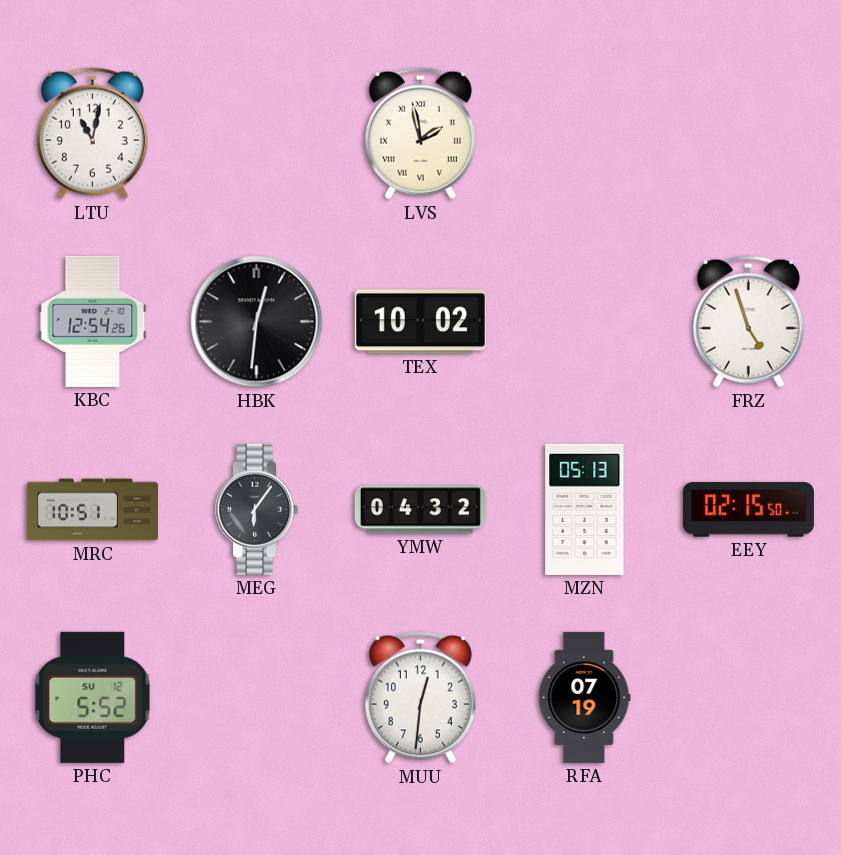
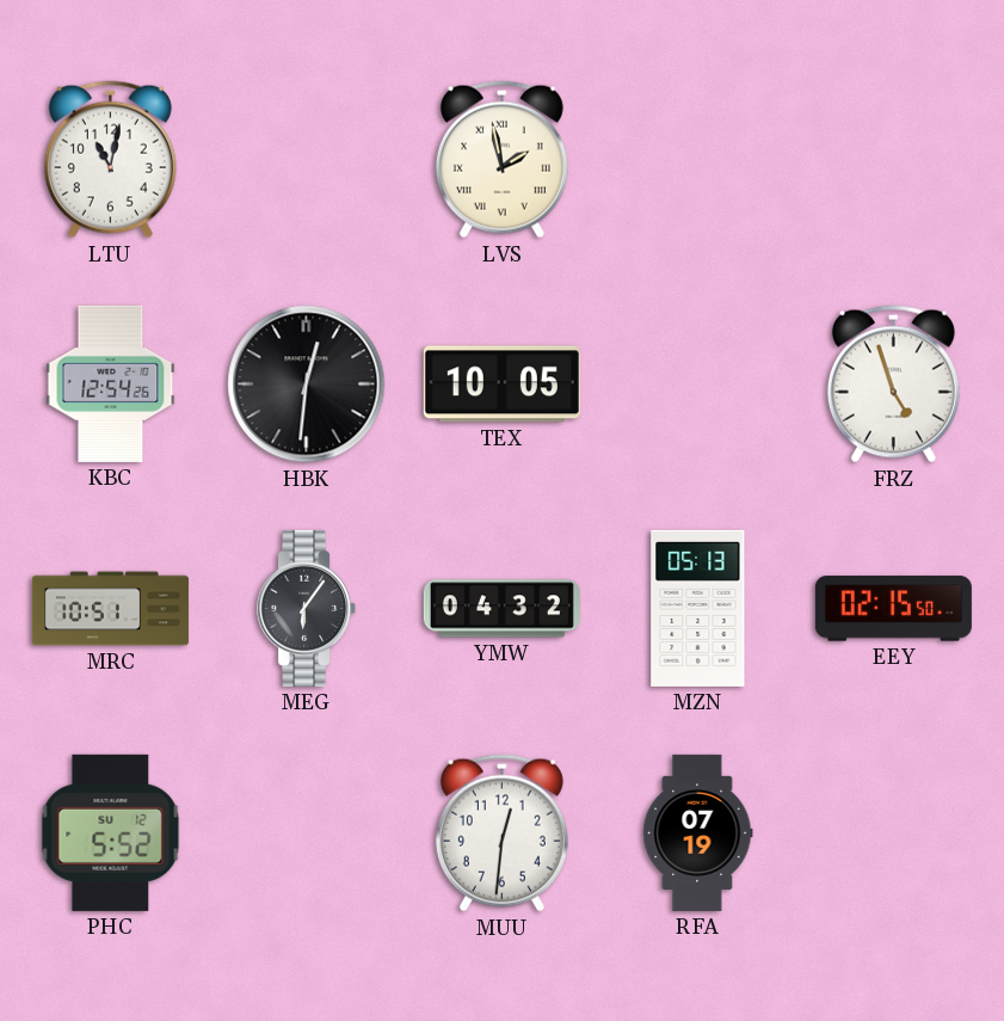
TEX: 10:02 -> 10:05
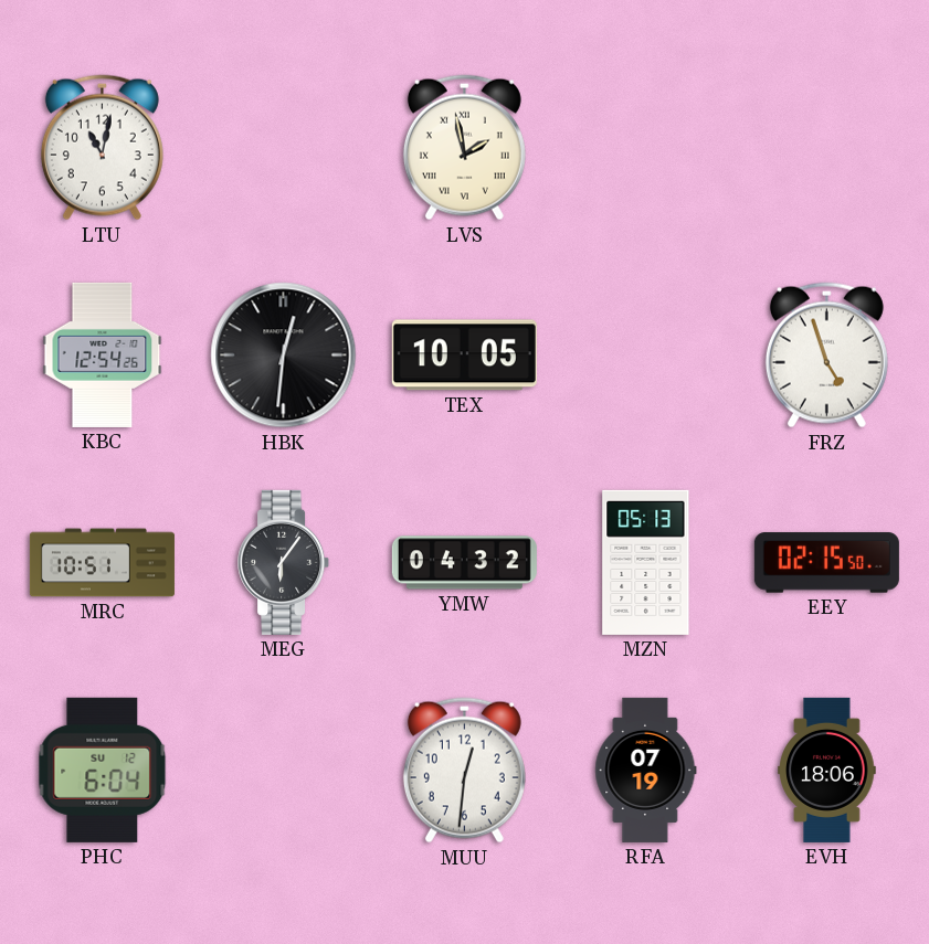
PHC: 5:52 -> 6:04
EVH: none -> 18:06
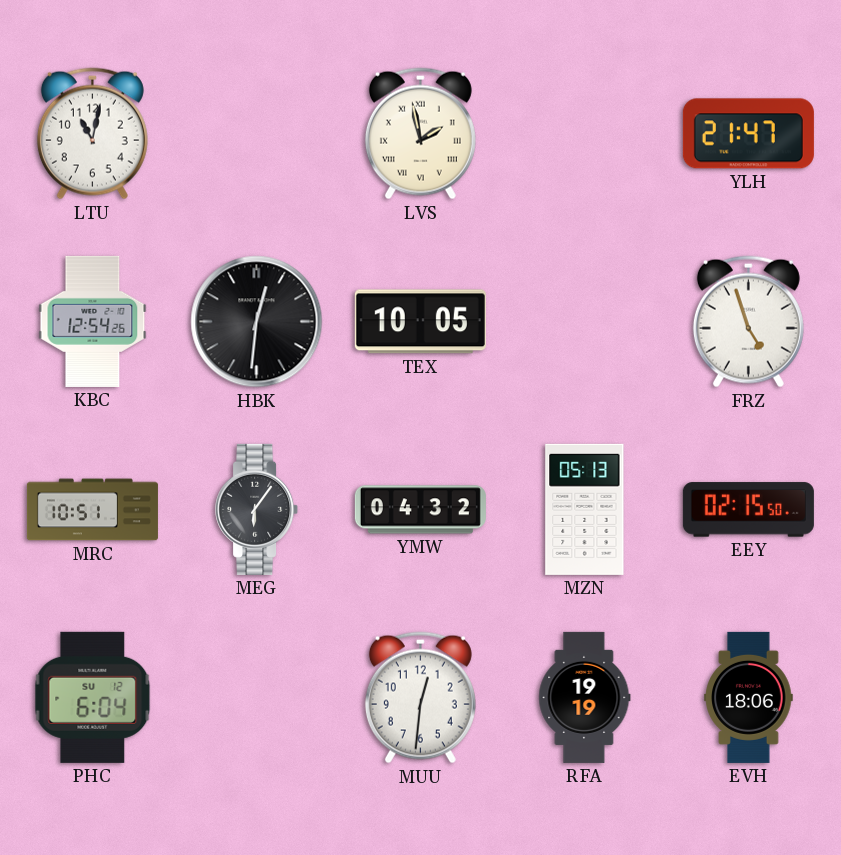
YLH: none -> 21:47
RFA: 07:19 -> 19:19
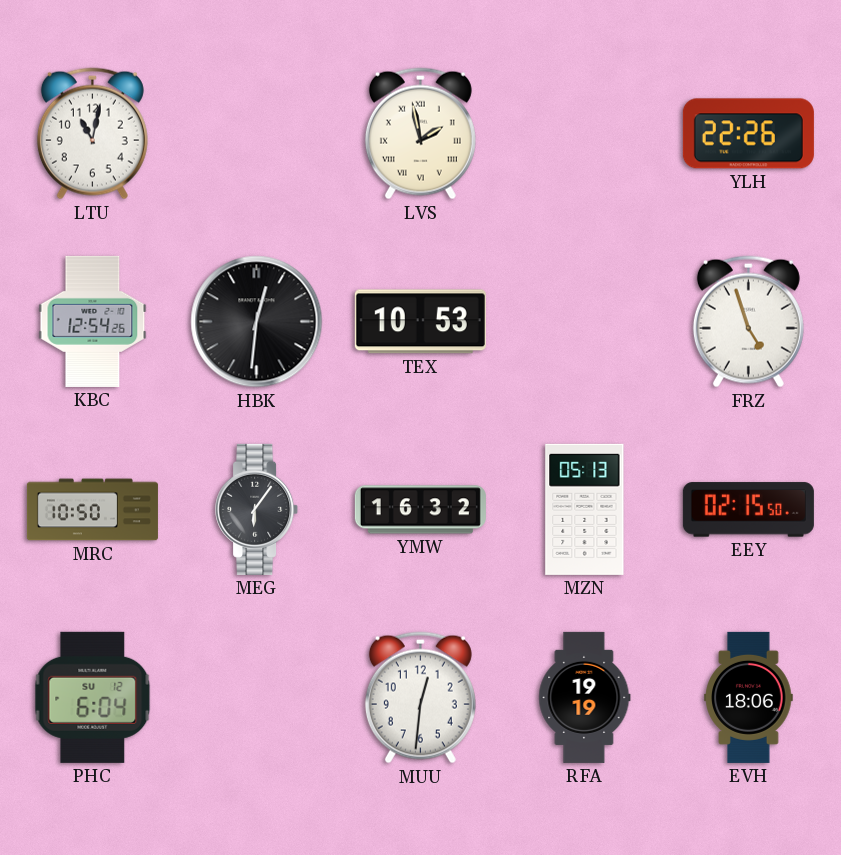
YLH: 21:47 -> 22:26
TEX: 10:05 -> 10:53
MRC: 10:51 -> 10:50
YMW: 04:32 -> 16:32
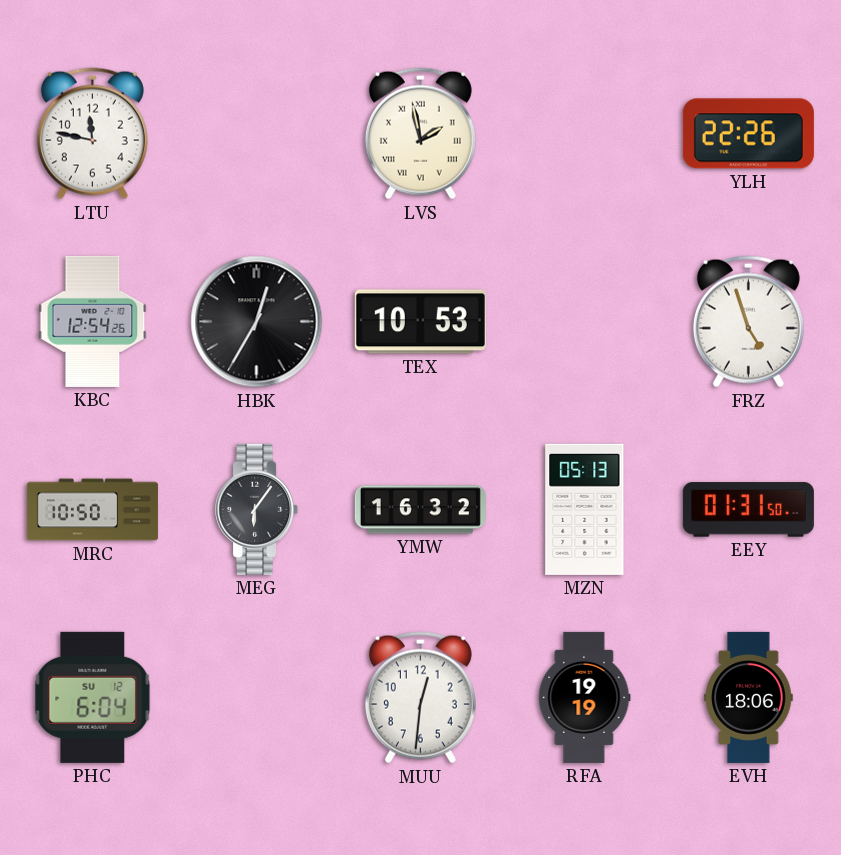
LTU: 11:02 -> 11:47
HBK: 12:31 -> 12:35
EEY: 02:15 -> 01:31
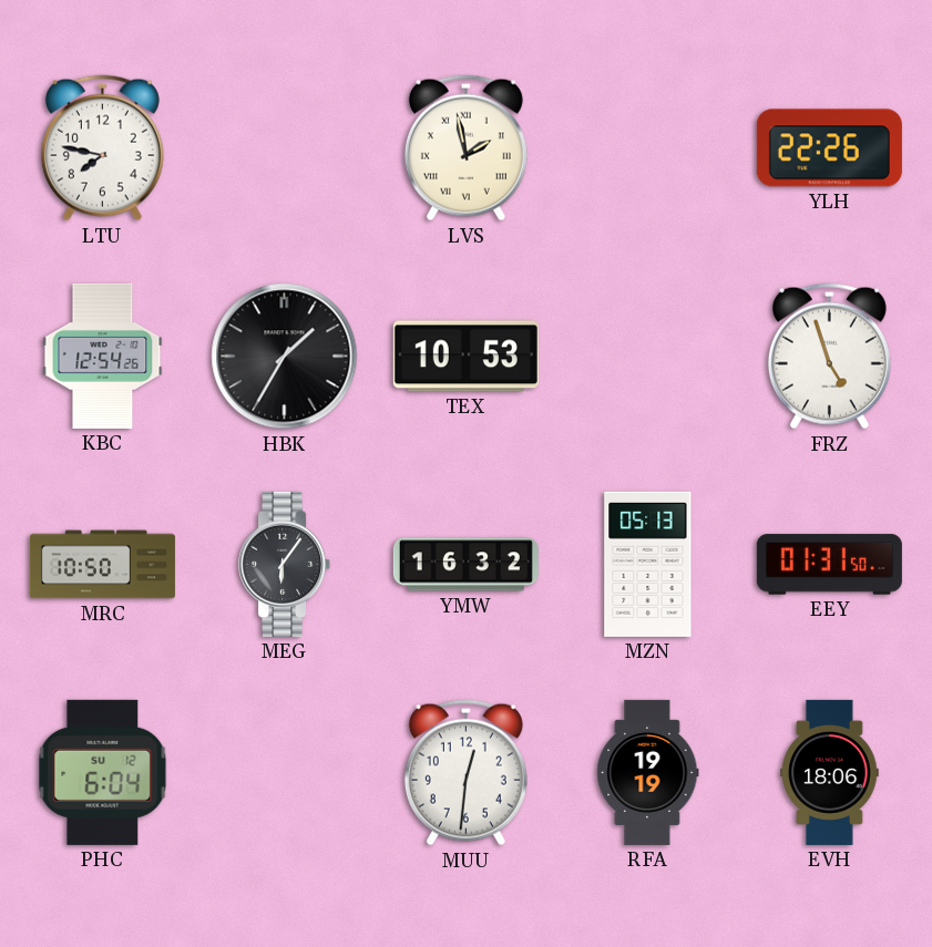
LTU: 11:47 -> 7:47
HBK: 12:35 -> 1:35
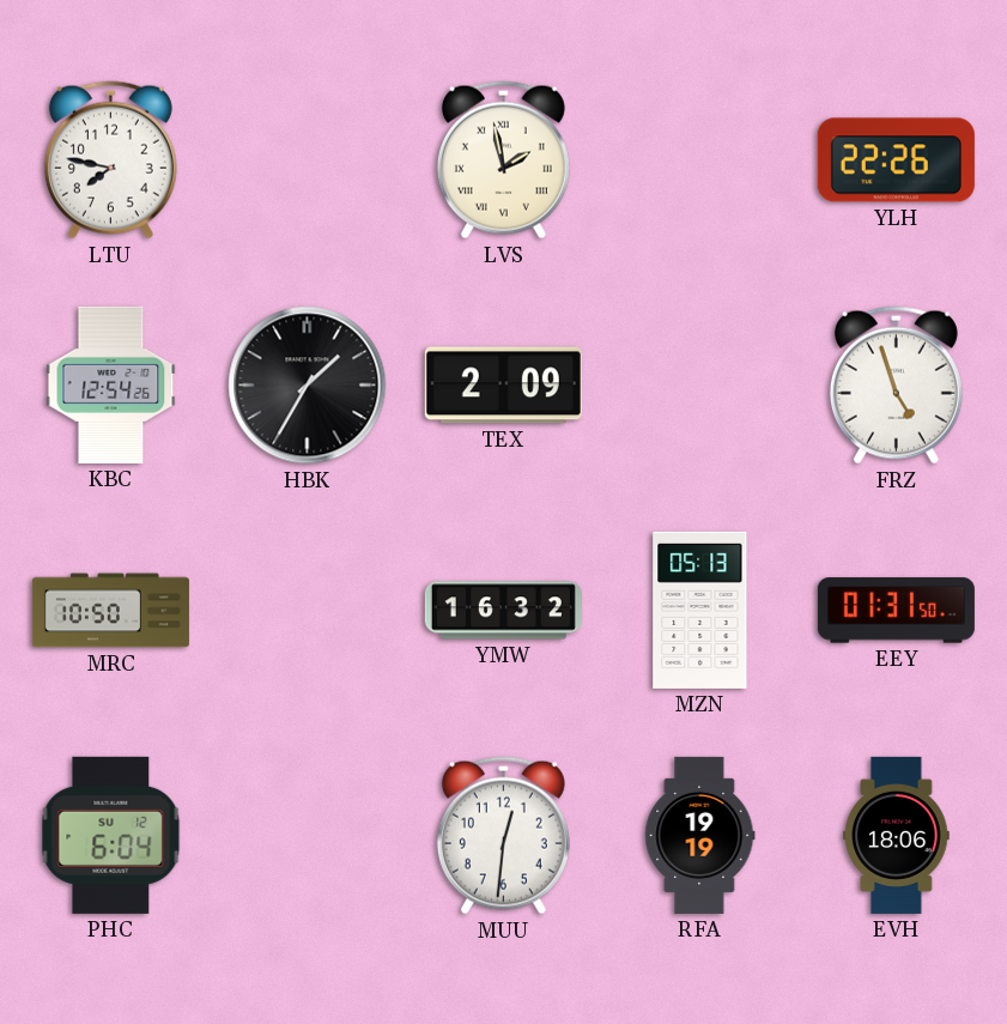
TEX: 10:53 -> 2:09
MEG: 6:06 -> none
